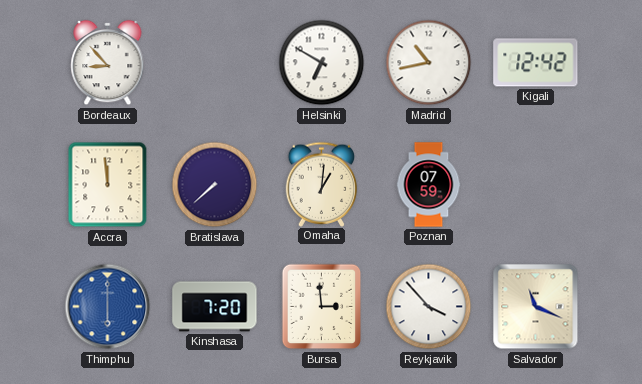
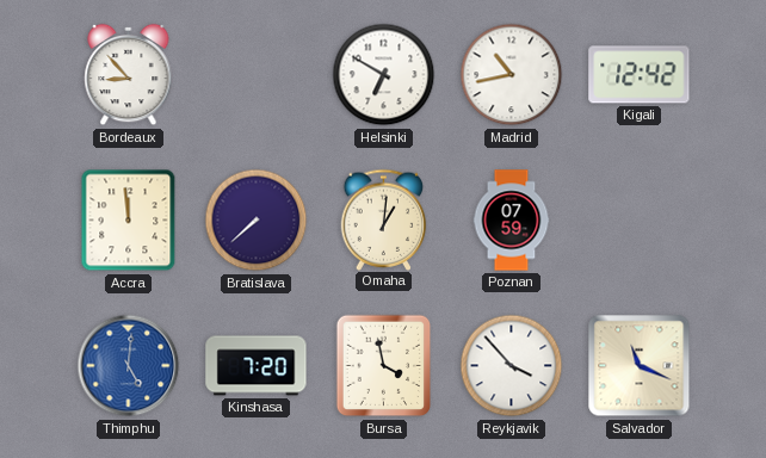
Thimphu: 6:00 -> 5:01
Bursa: 2:59 -> 3:58
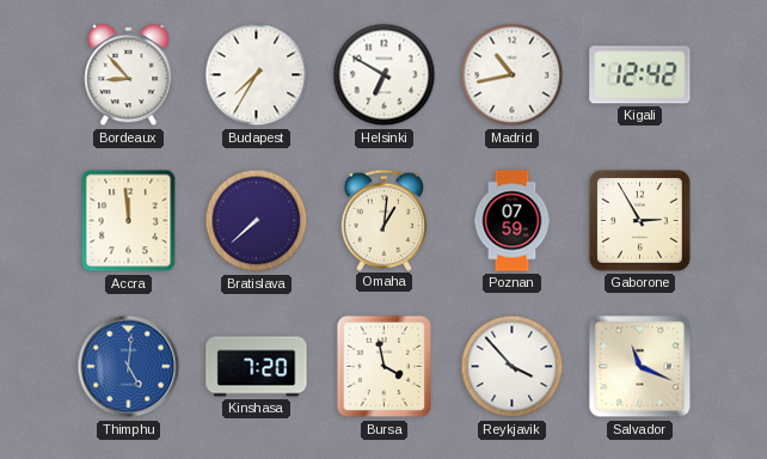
Budapest: none -> 7:35
Gaborone: none -> 2:55
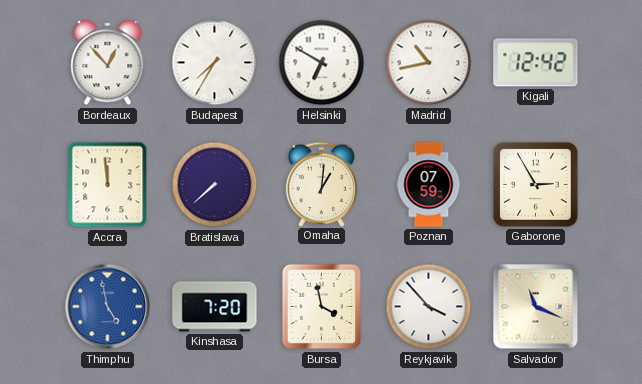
Bordeaux: 8:53 -> 12:53
Thimphu: 5:01 -> 4:58
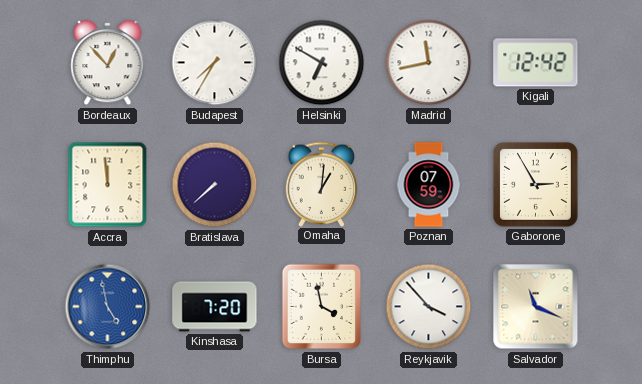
Madrid: 10:43 -> 11:43
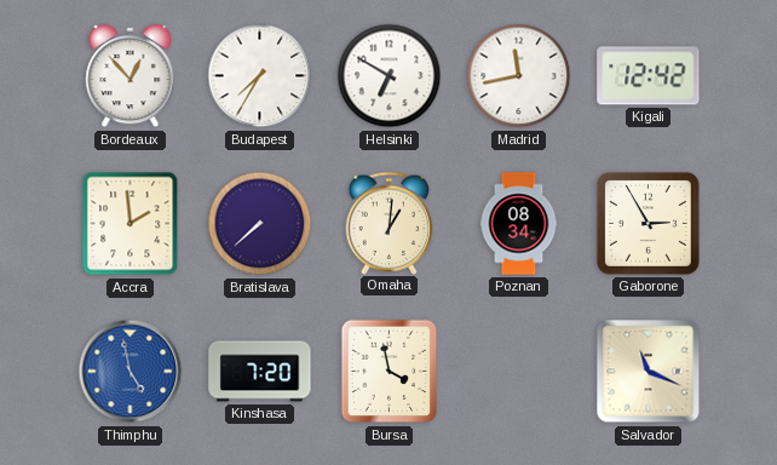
Accra: 11:59 -> 1:59
Poznan: 07:59 -> 08:34
Reykjavik: 3:53 -> none
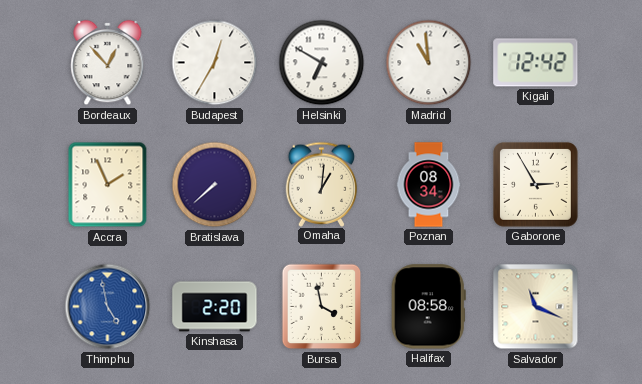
Budapest: 7:35 -> 12:35
Madrid: 11:43 -> 10:59
Accra: 1:59 -> 1:56
Kinshasa: 7:20 -> 2:20
Halifax: none -> 08:58
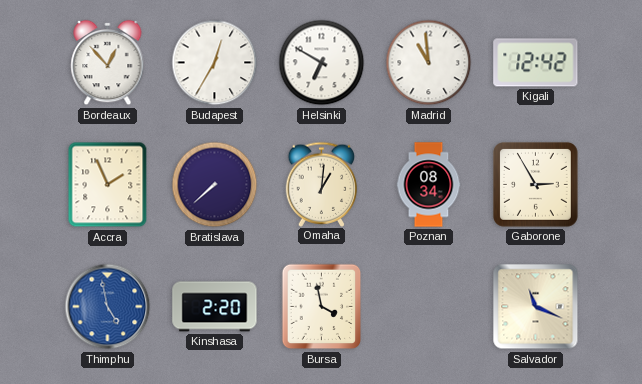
Halifax: 08:58 -> none
